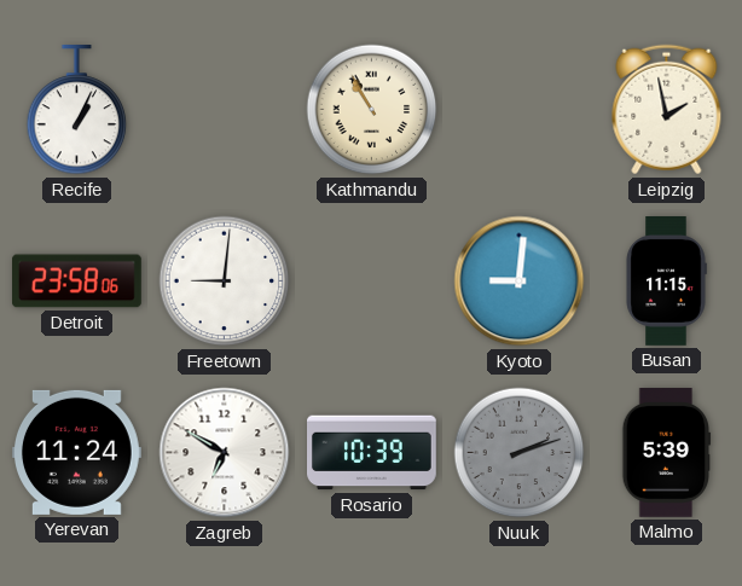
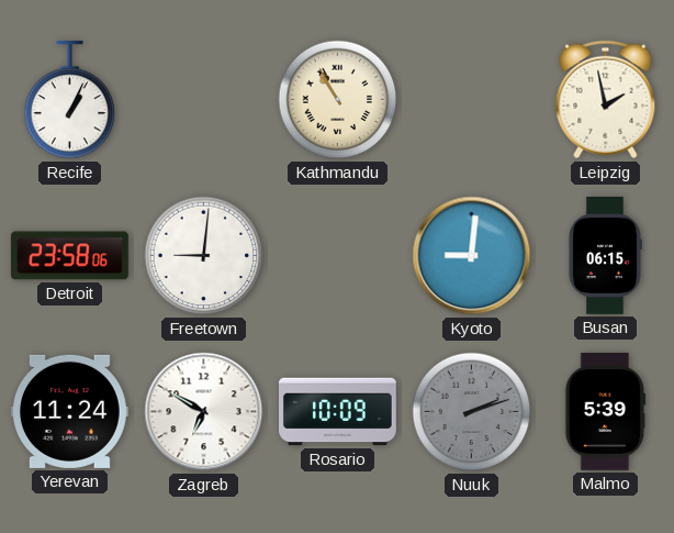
Busan: 11:15 -> 06:15
Rosario: 10:39 -> 10:09
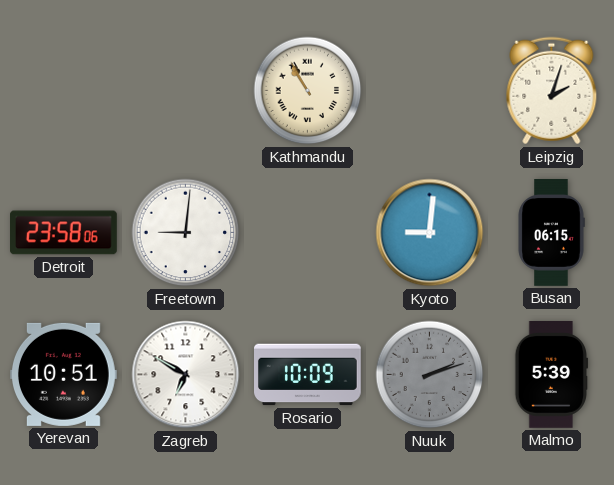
Recife: 1:04 -> none
Leipzig: 1:58 -> 2:03
Yerevan: 11:24 -> 10:51
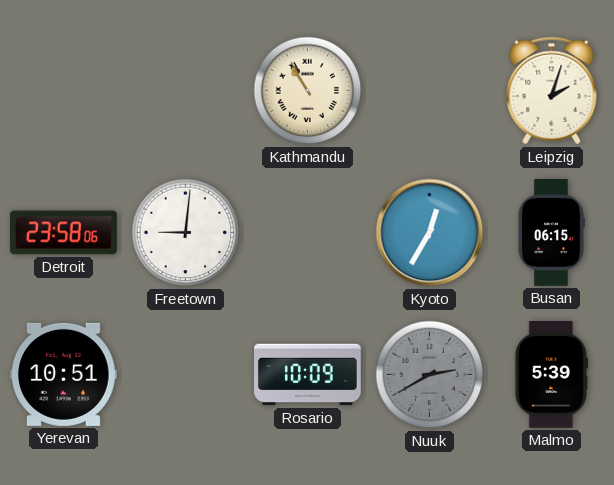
Kyoto: 9:01 -> 12:35
Zagreb: 6:50 -> none
Nuuk: 2:12 -> 2:40
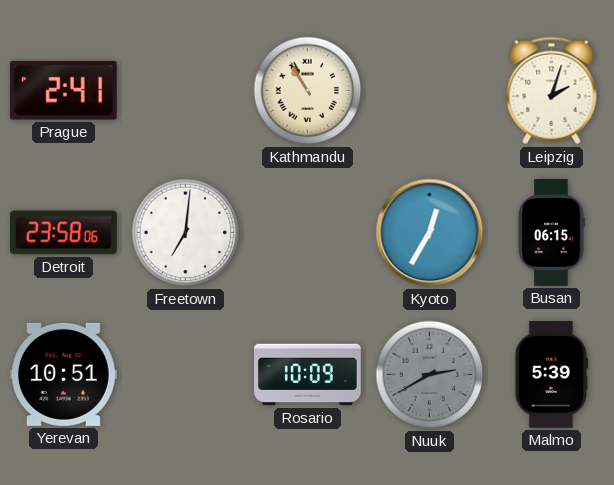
Prague: none -> 2:41
Freetown: 9:01 -> 7:01
